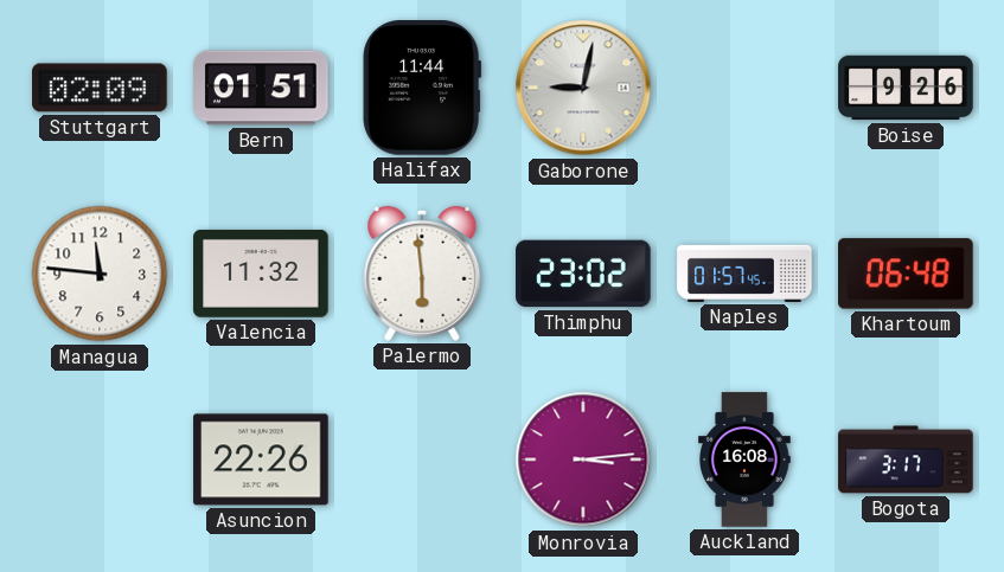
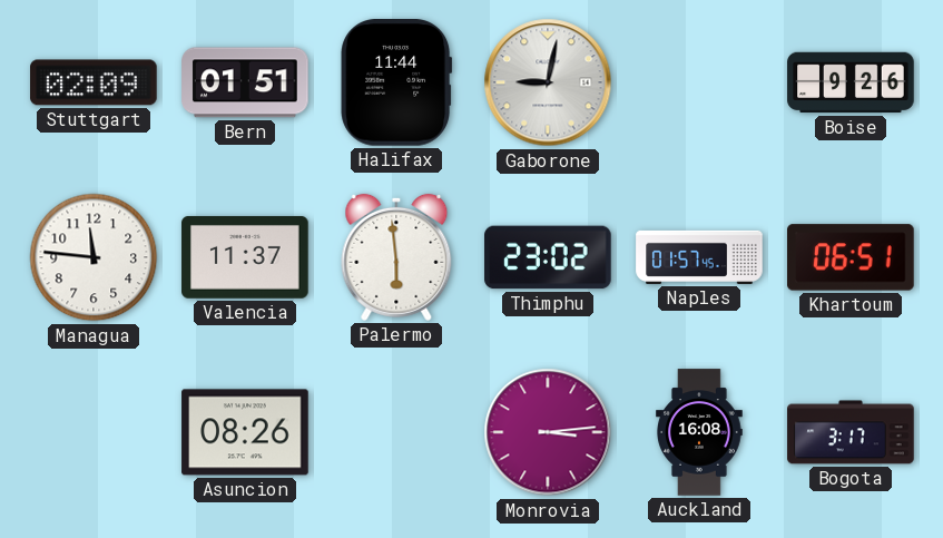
Valencia: 11:32 -> 11:37
Khartoum: 06:48 -> 06:51
Asuncion: 22:26 -> 08:26
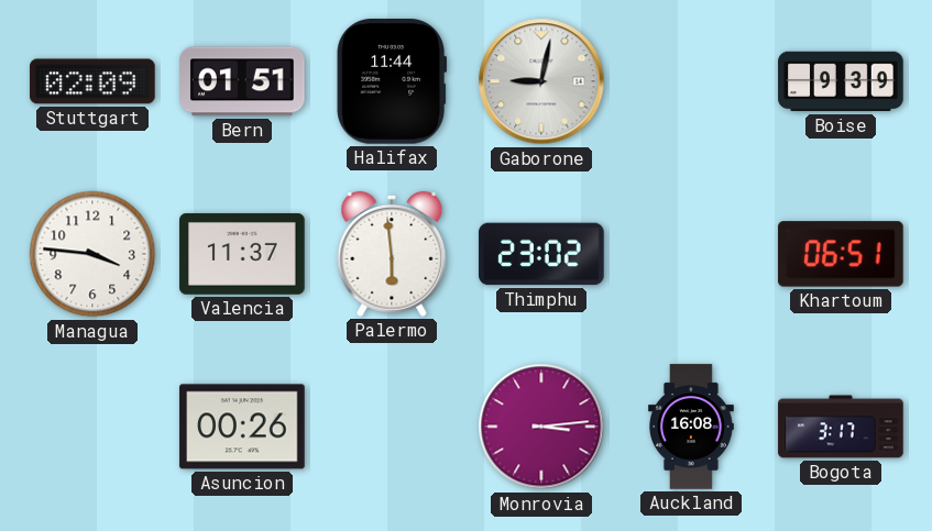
Boise: 9:26 -> 9:39
Managua: 11:46 -> 3:46
Naples: 01:57 -> none
Asuncion: 08:26 -> 00:26
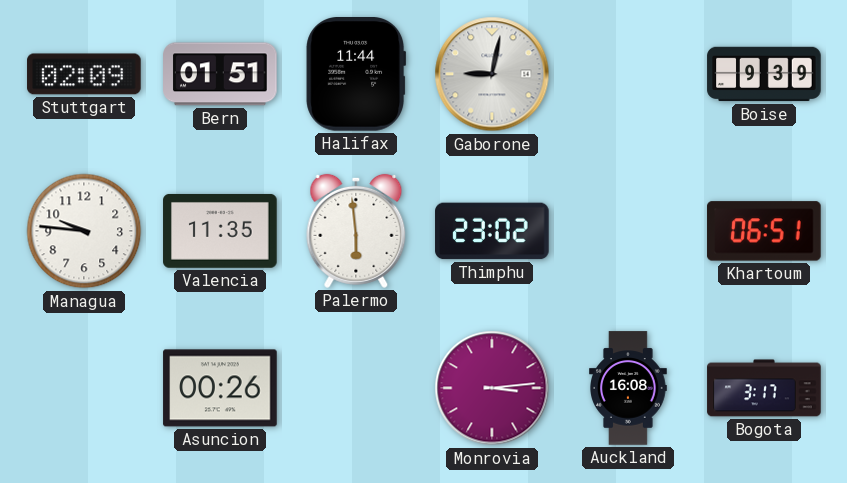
Managua: 3:46 -> 9:46
Valencia: 11:37 -> 11:35
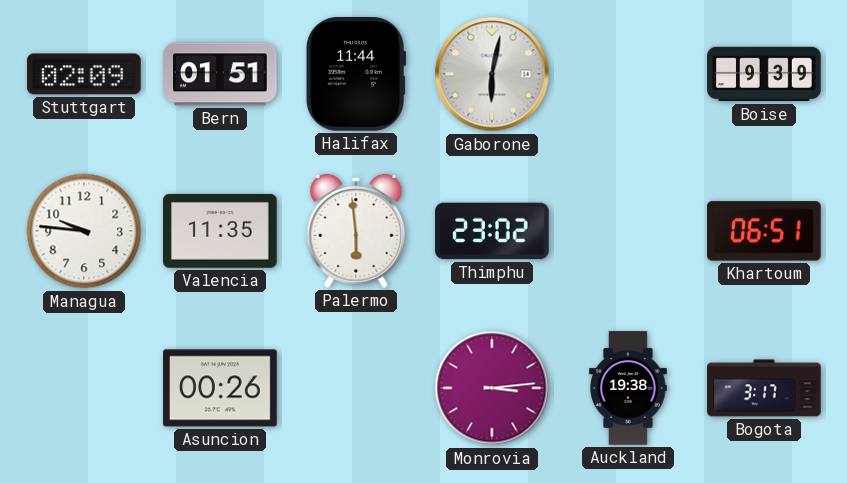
Gaborone: 9:02 -> 6:02
Auckland: 16:08 -> 19:38
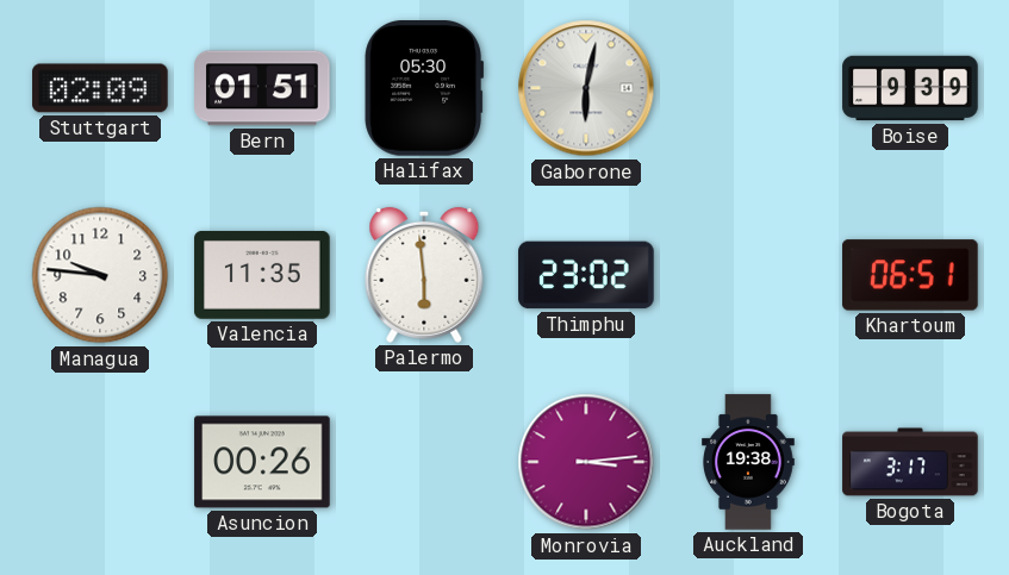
Halifax: 11:44 -> 05:30
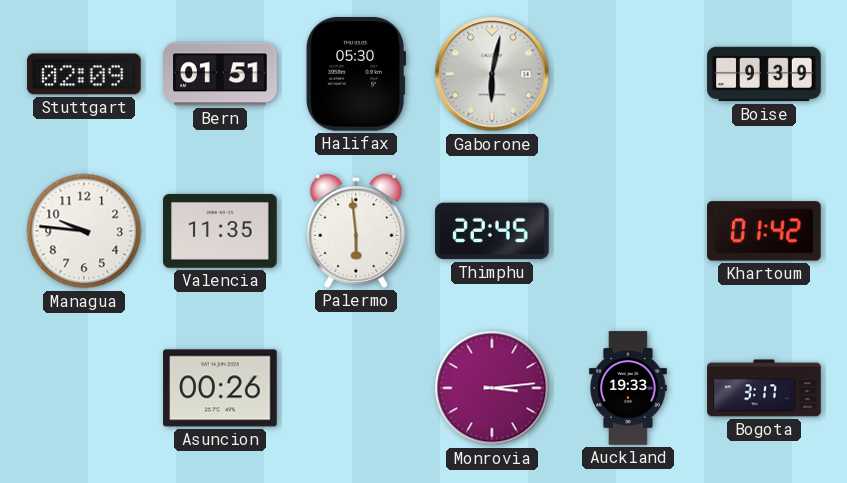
Thimphu: 23:02 -> 22:45
Khartoum: 06:51 -> 01:42
Auckland: 19:38 -> 19:33
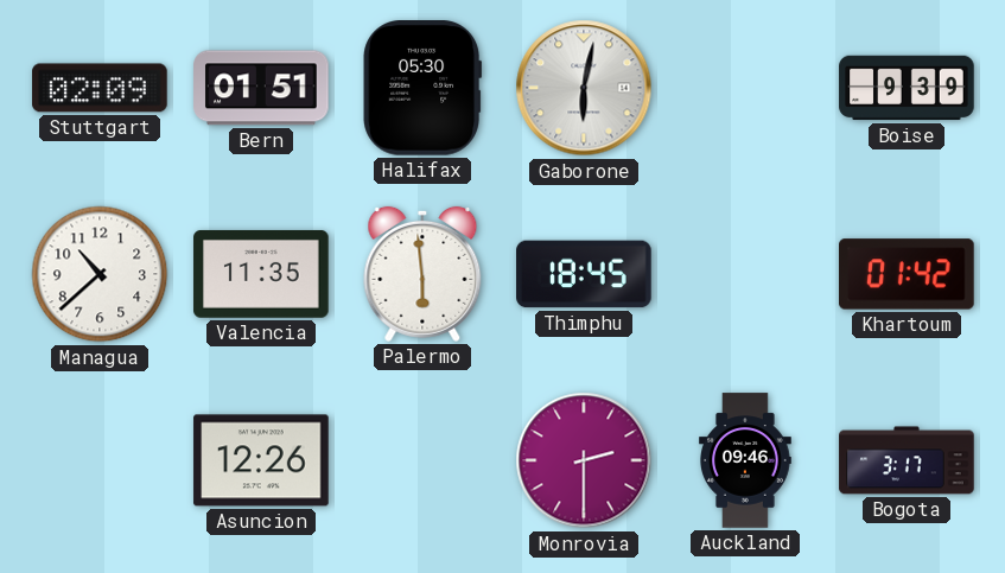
Managua: 9:46 -> 10:38
Thimphu: 22:45 -> 18:45
Asuncion: 00:26 -> 12:26
Monrovia: 3:14 -> 2:30
Auckland: 19:33 -> 09:46
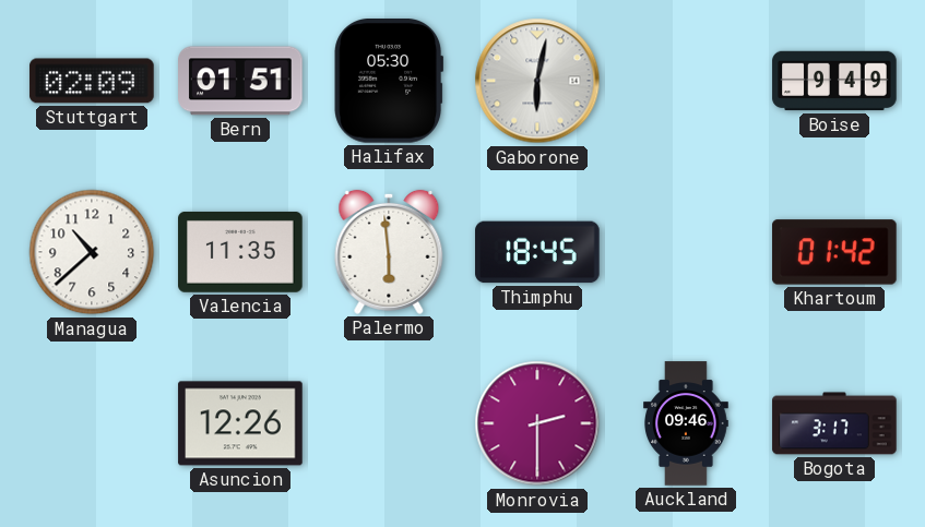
Boise: 9:39 -> 9:49
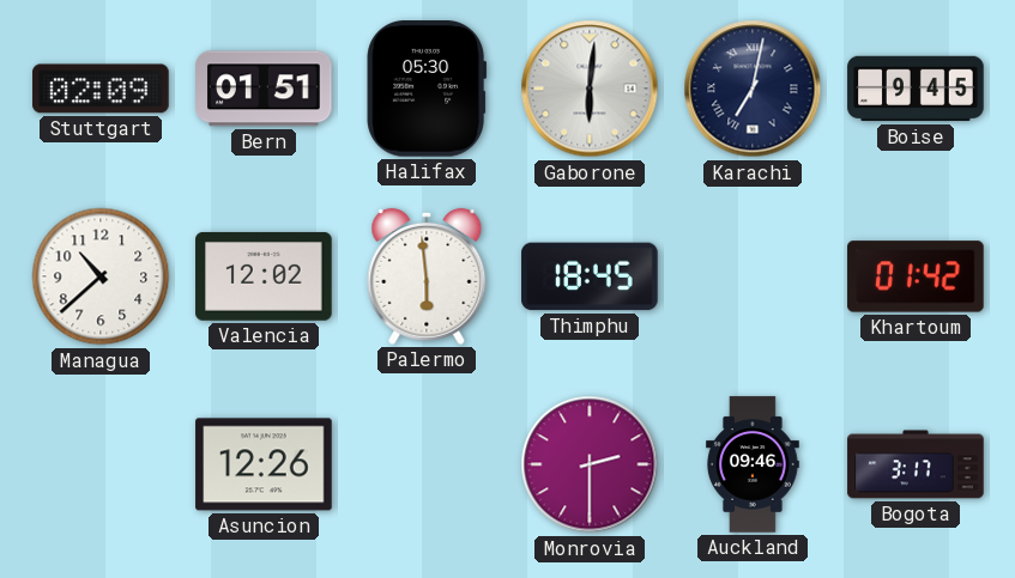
Gaborone: 6:02 -> 6:01
Karachi: none -> 7:02
Boise: 9:49 -> 9:45
Valencia: 11:35 -> 12:02
